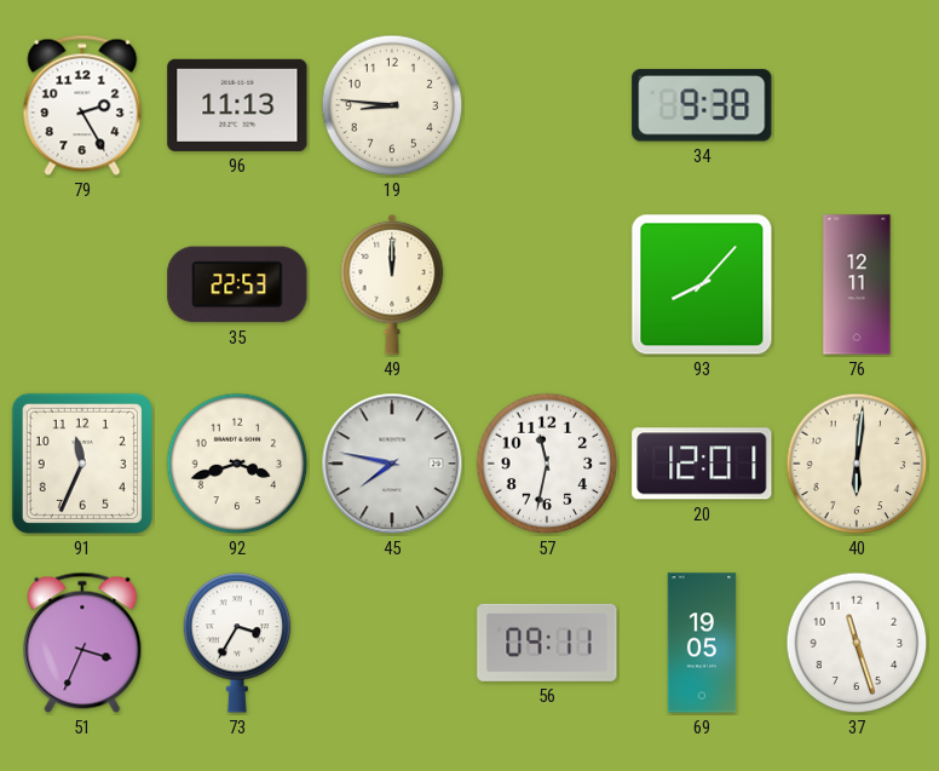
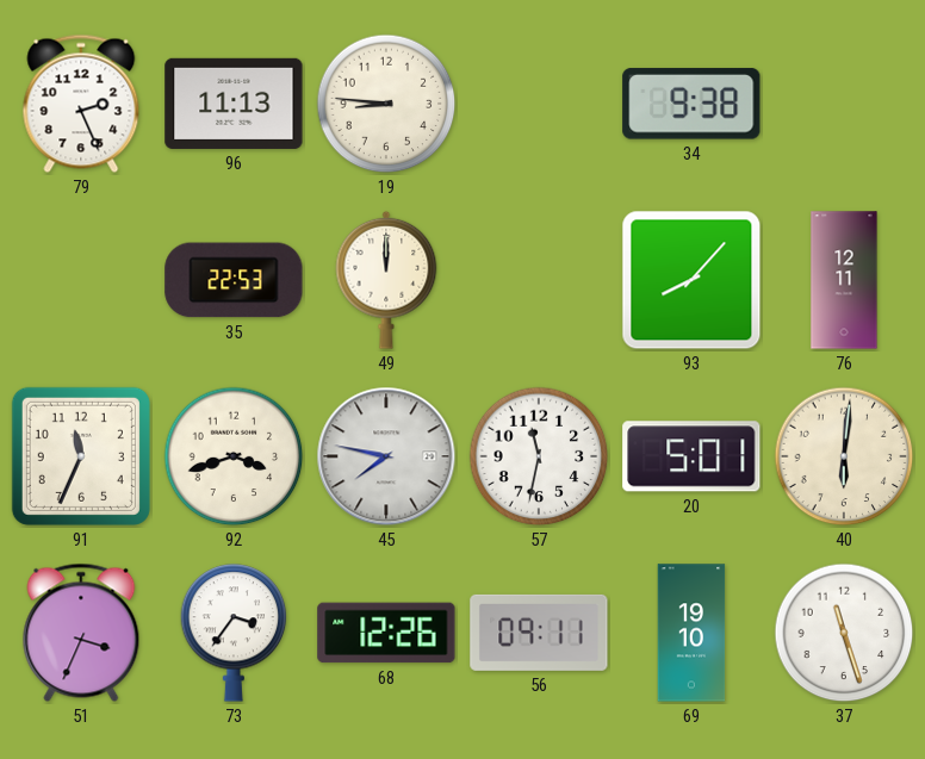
79: 2:25 -> 2:26
20: 12:01 -> 5:01
73: 3:35 -> 3:36
68: none -> 12:26
69: 19:05 -> 19:10
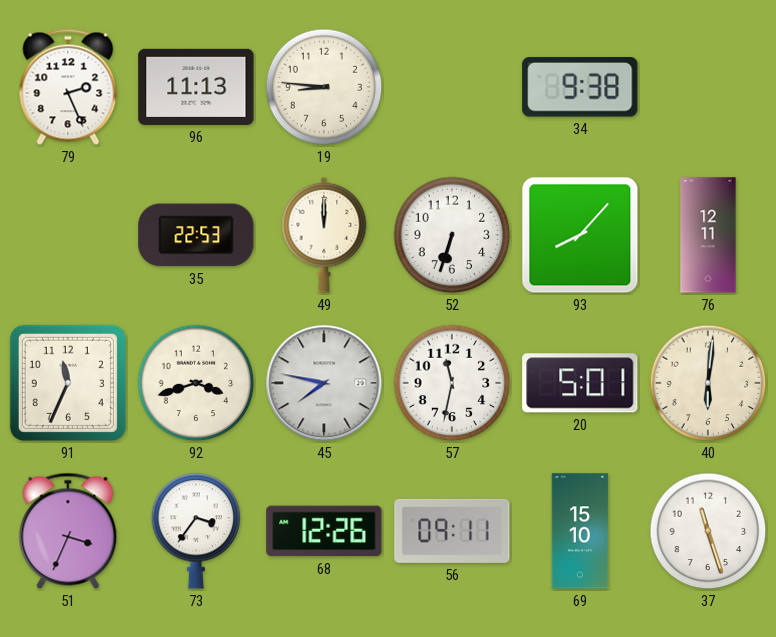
52: none -> 6:33
69: 19:10 -> 15:10
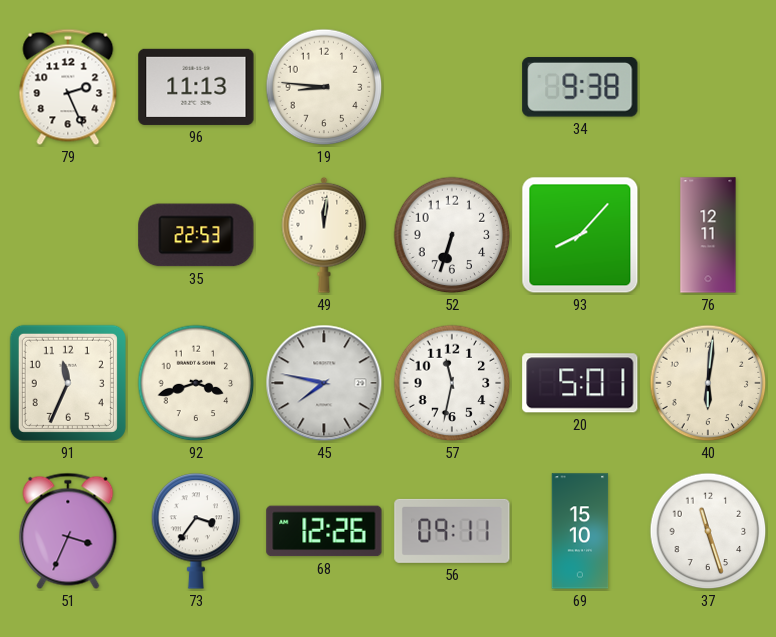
49: 12:00 -> 12:01
